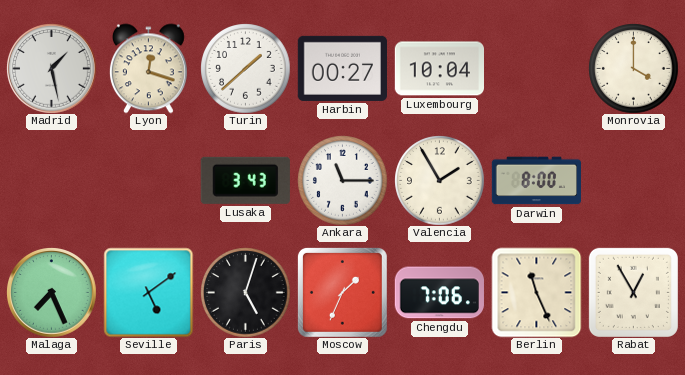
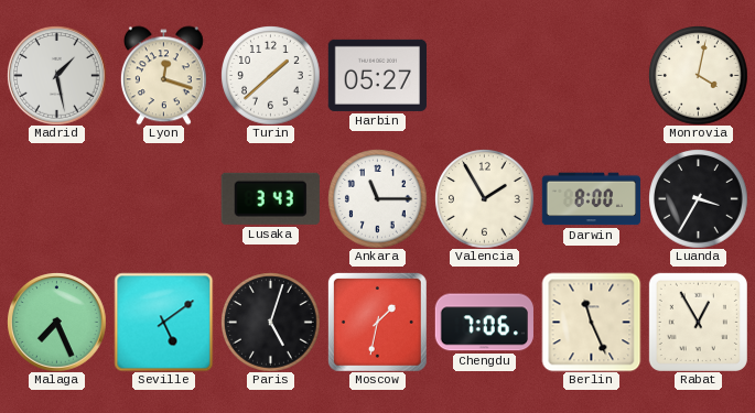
Harbin: 00:27 -> 05:27
Luxembourg: 10:04 -> none
Monrovia: 4:00 -> 4:02
Luanda: none -> 3:35
Moscow: 1:34 -> 1:32
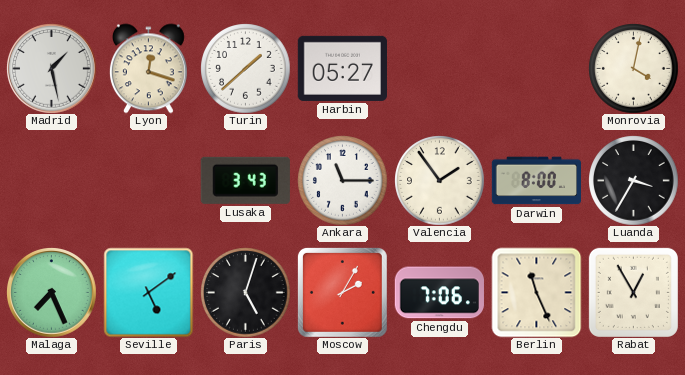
Valencia: 1:55 -> 1:54
Moscow: 1:32 -> 2:05
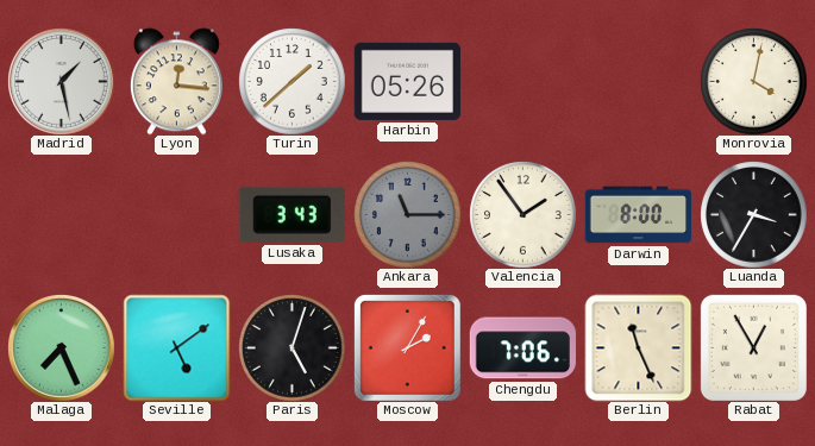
Lyon: 12:18 -> 12:16
Harbin: 05:27 -> 05:26
Ankara dial: white -> grey
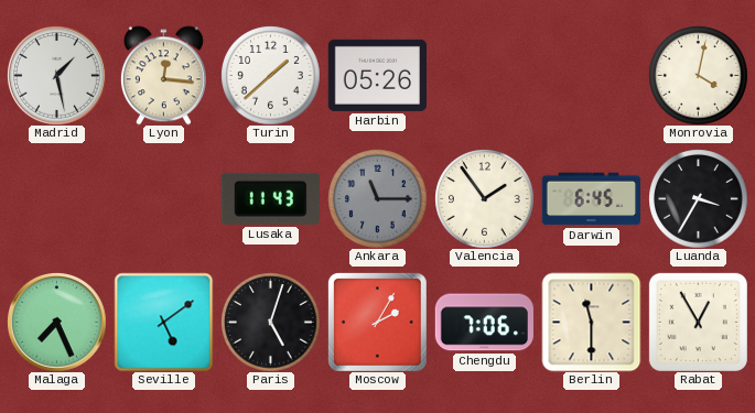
Lusaka: 3:43 -> 11:43
Darwin: 8:00 -> 6:45
Berlin: 11:26 -> 11:30
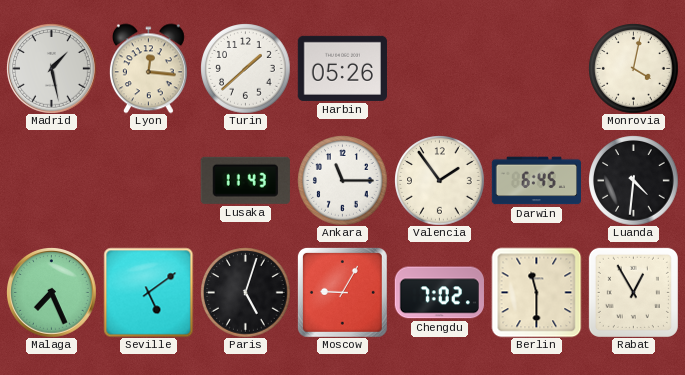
Ankara dial: grey -> white
Luanda: 3:35 -> 4:31
Moscow: 2:05 -> 9:05
Chengdu: 7:06 -> 7:02
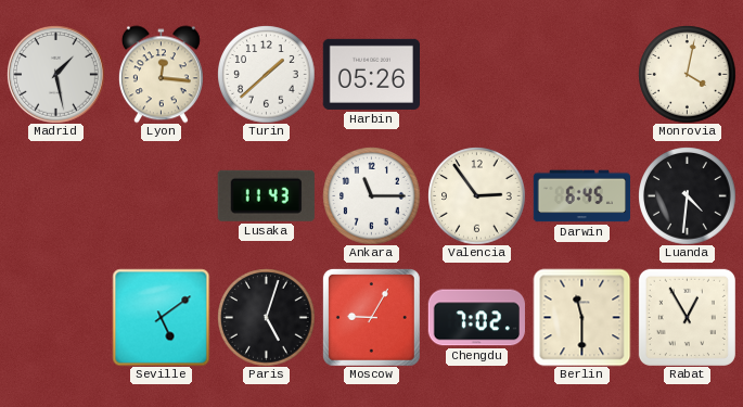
Valencia: 1:54 -> 2:54
Malaga: 7:26 -> none
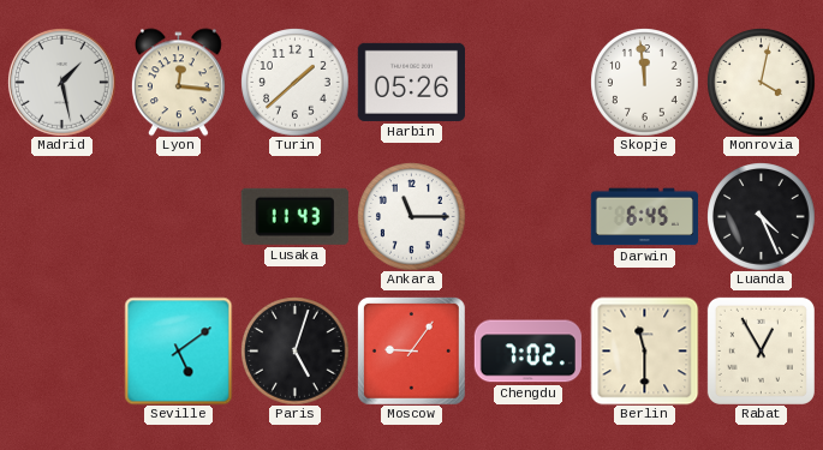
Skopje: none -> 11:59
Valencia: 2:54 -> none
Luanda: 4:31 -> 4:26
Moscow: 9:05 -> 9:06
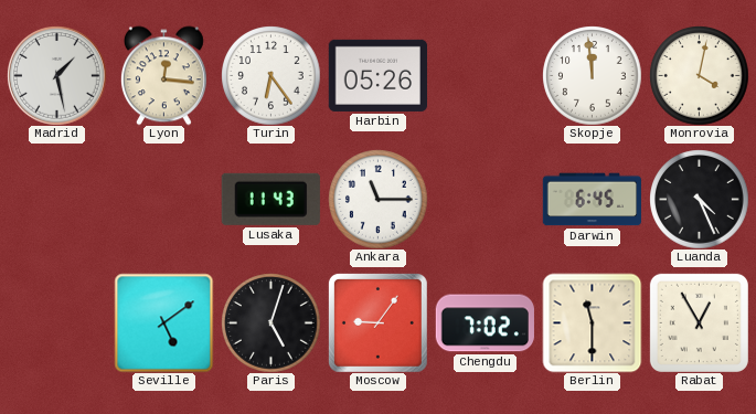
Turin: 1:38 -> 6:24
